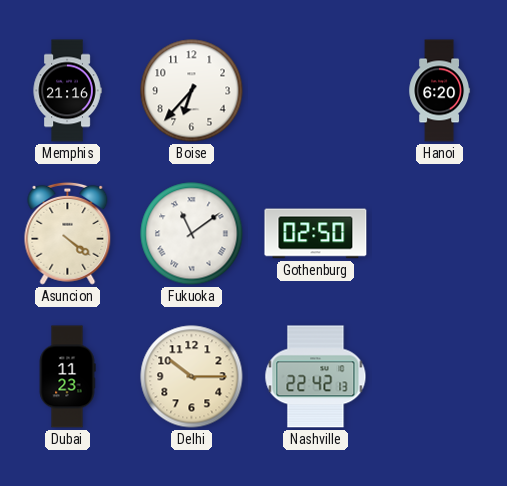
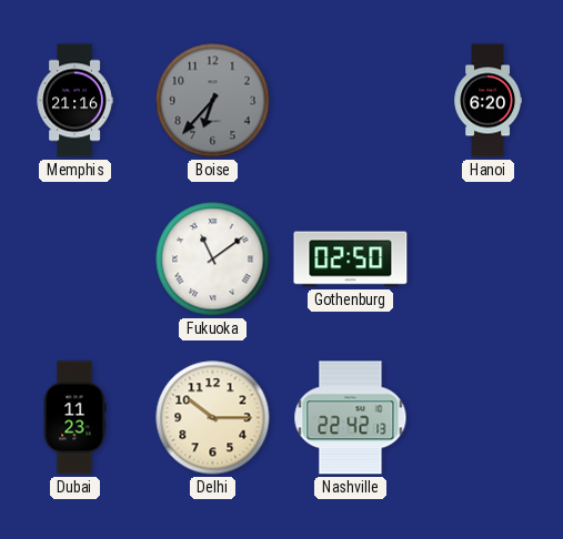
Boise dial: white -> grey
Asuncion: 4:21 -> none
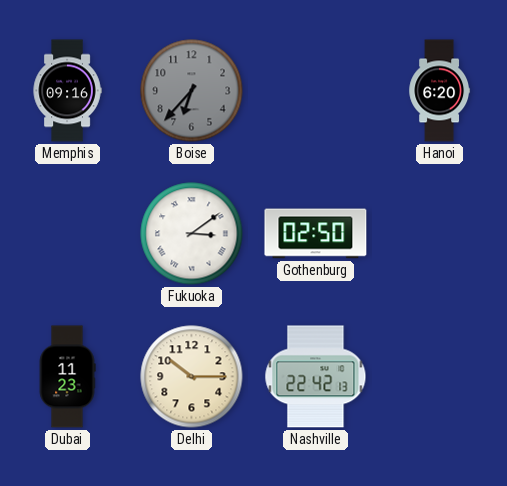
Memphis: 21:16 -> 09:16
Fukuoka: 11:09 -> 3:09
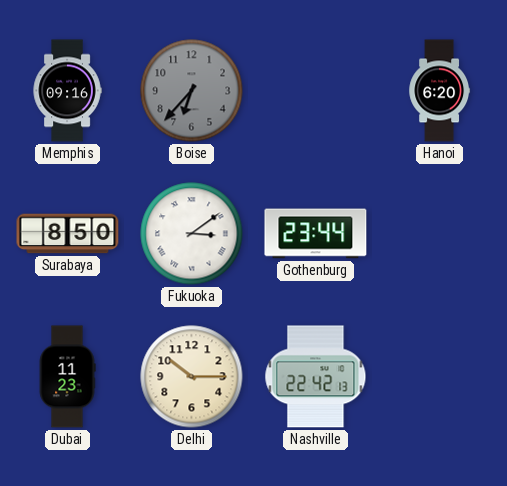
Surabaya: none -> 8:50
Gothenburg: 02:50 -> 23:44
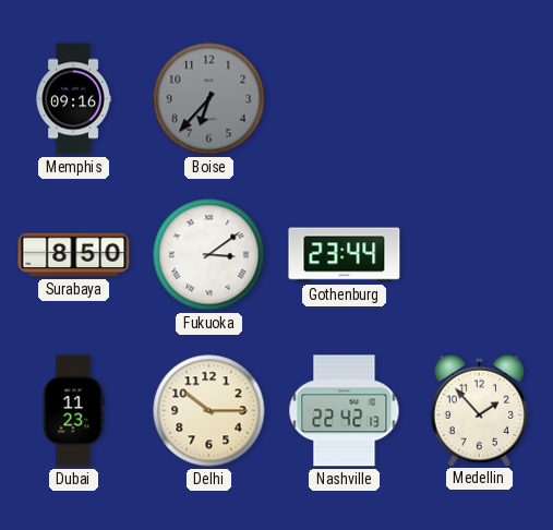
Hanoi: 6:20 -> none
Medellin: none -> 1:53
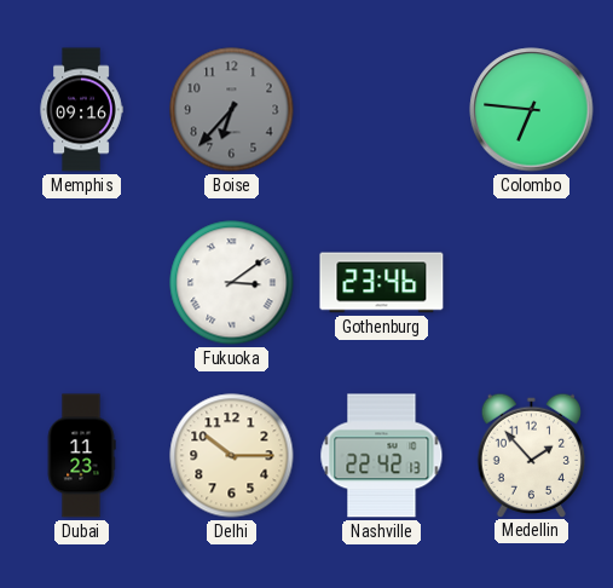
Colombo: none -> 6:46
Surabaya: 8:50 -> none
Gothenburg: 23:44 -> 23:46
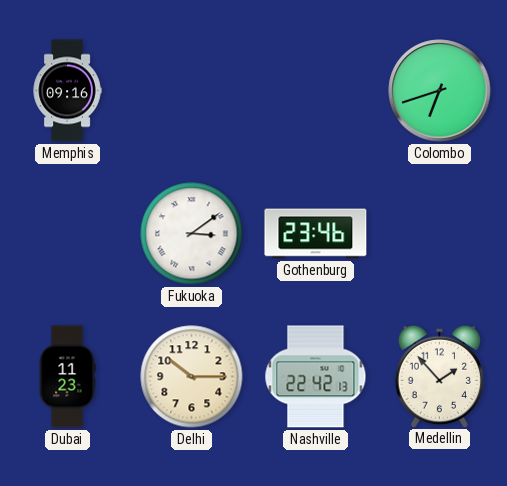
Boise: 6:37 -> none
Colombo: 6:46 -> 6:42
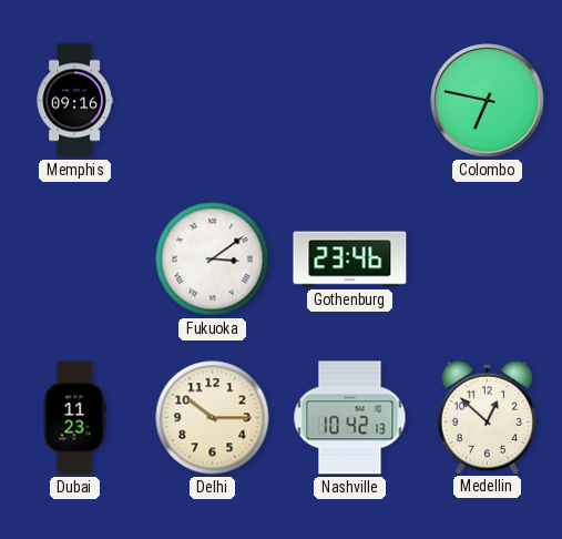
Colombo: 6:42 -> 6:47
Nashville: 22:42 -> 10:42
Medellin: 1:53 -> 12:52
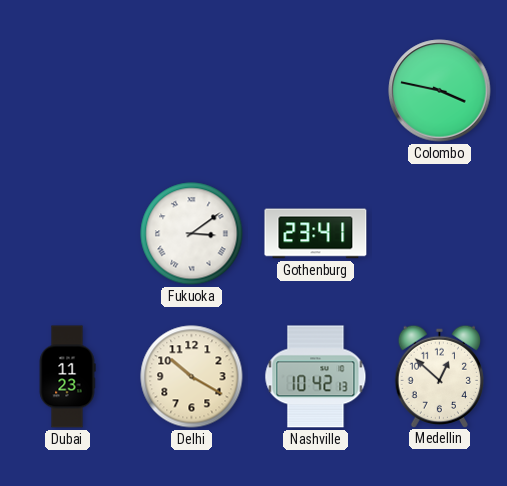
Memphis: 09:16 -> none
Colombo: 6:47 -> 3:47
Gothenburg: 23:46 -> 23:41
Delhi: 10:15 -> 10:20
